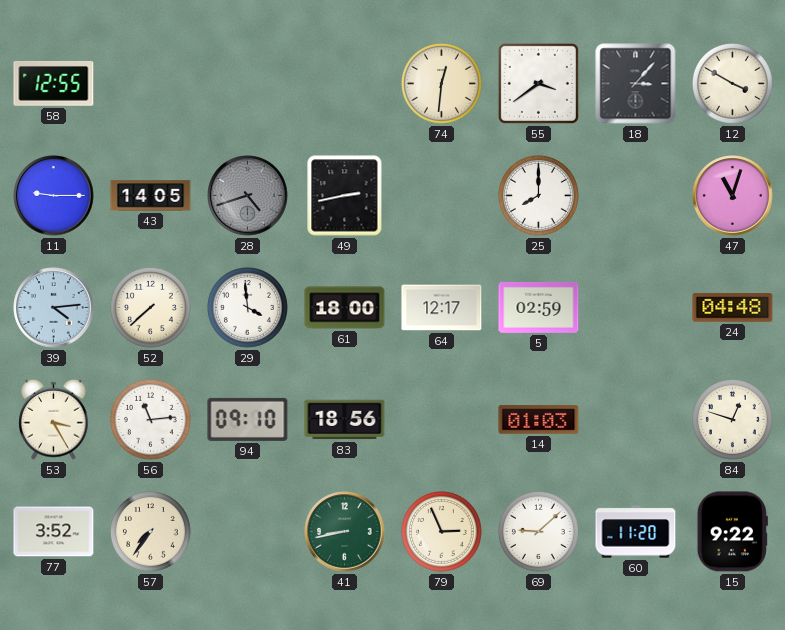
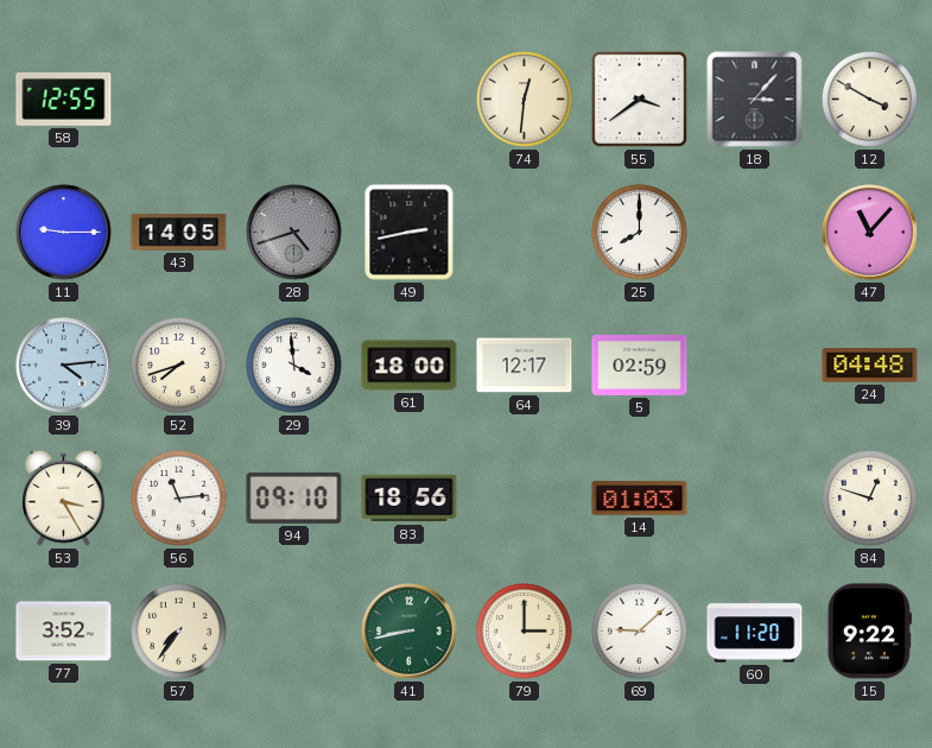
47: 11:03 -> 11:07
52: 7:38 -> 7:42
79: 2:56 -> 3:00
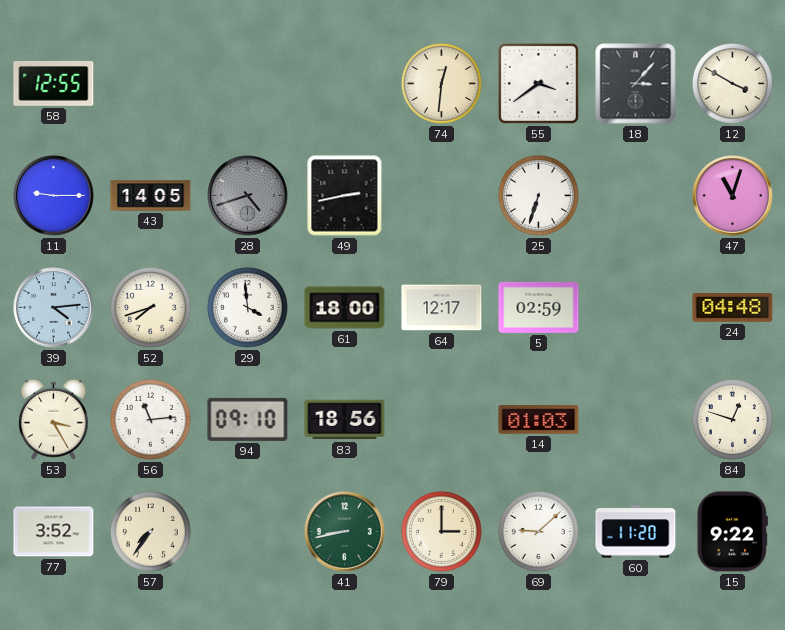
25: 8:00 -> 6:33
47: 11:07 -> 11:03
